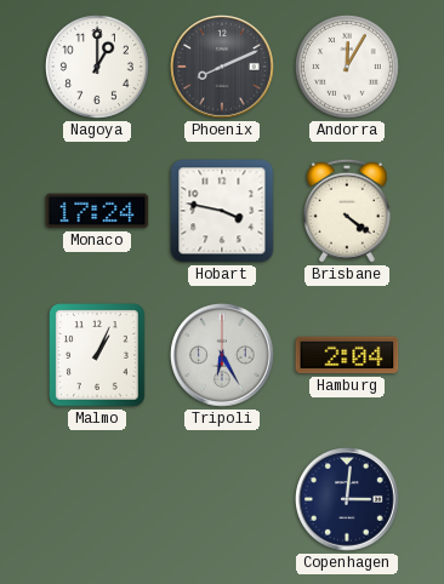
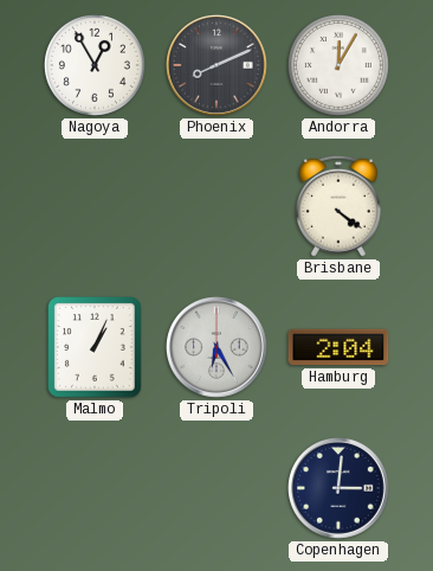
Nagoya: 1:00 -> 12:55
Monaco: 17:24 -> none
Hobart: 3:47 -> none
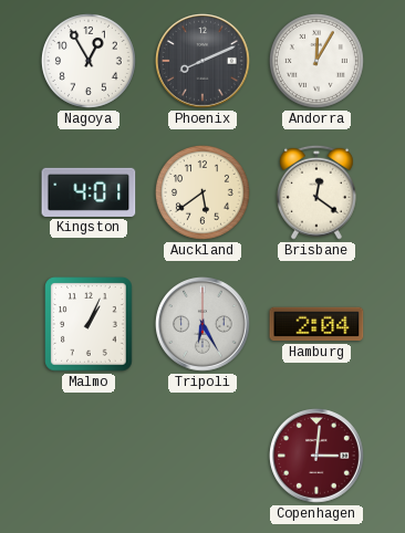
Kingston: none -> 4:01
Auckland: none -> 5:39
Brisbane: 4:21 -> 12:21
Copenhagen dial: navy -> burgundy
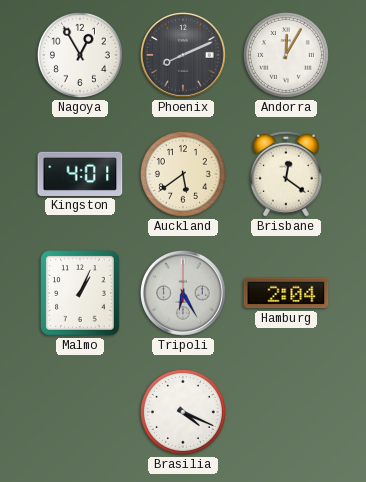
Brasilia: none -> 4:19
Copenhagen: 3:01 -> none
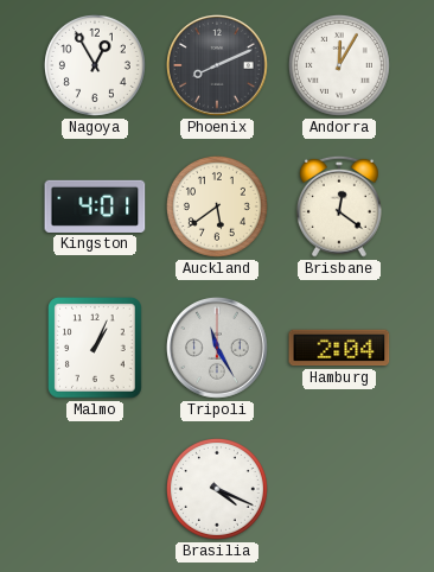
Tripoli: 6:25 -> 11:25
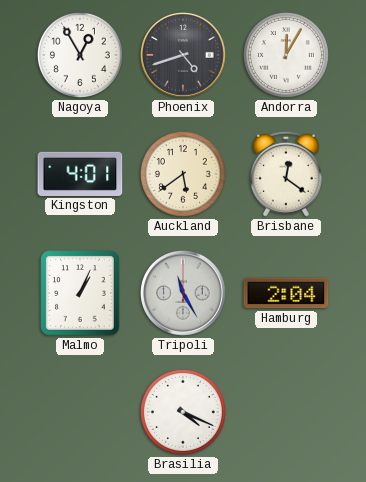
Phoenix: 8:11 -> 4:42
